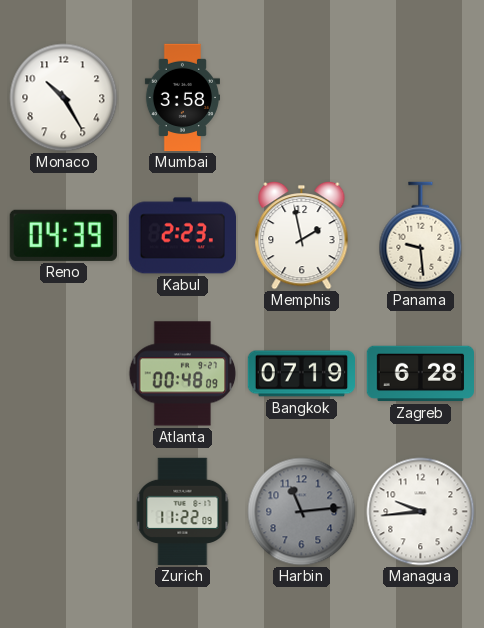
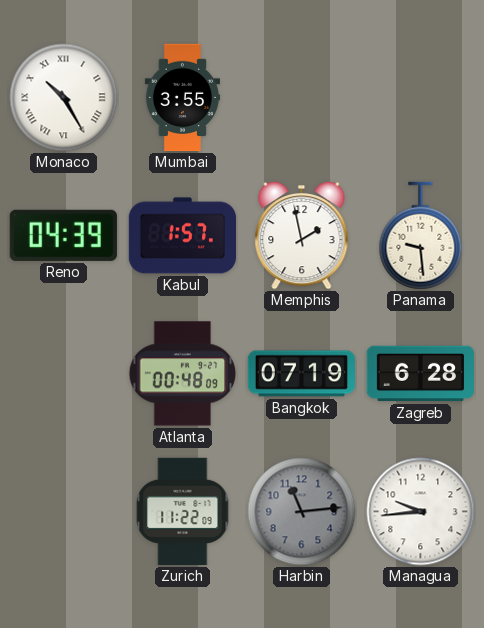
Monaco numerals: Arabic -> Roman
Mumbai: 3:58 -> 3:55
Kabul: 2:23 -> 1:57
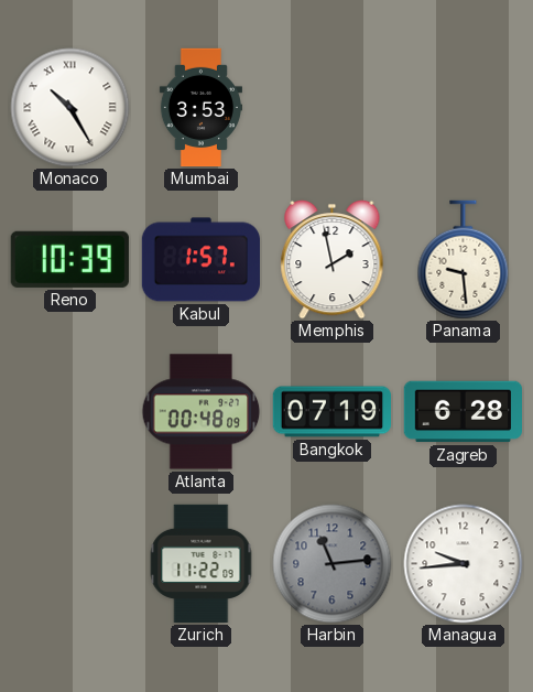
Mumbai: 3:55 -> 3:53
Reno: 04:39 -> 10:39
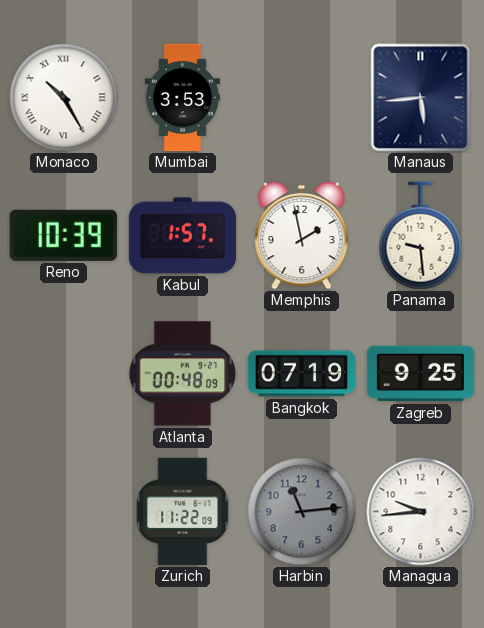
Manaus: none -> 5:44
Zagreb: 6:28 -> 9:25
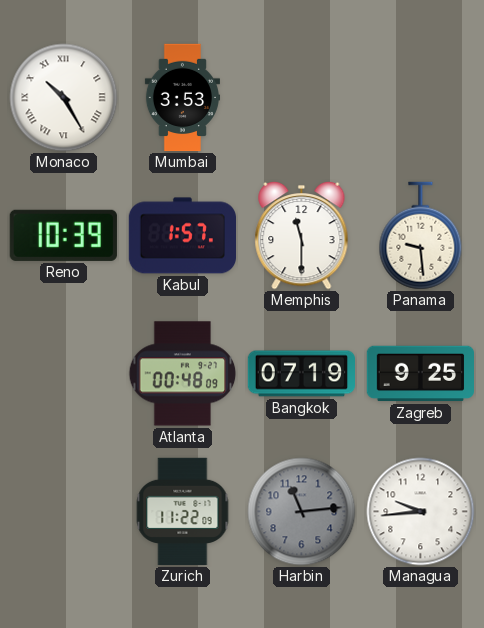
Manaus: 5:44 -> none
Memphis: 1:58 -> 11:30
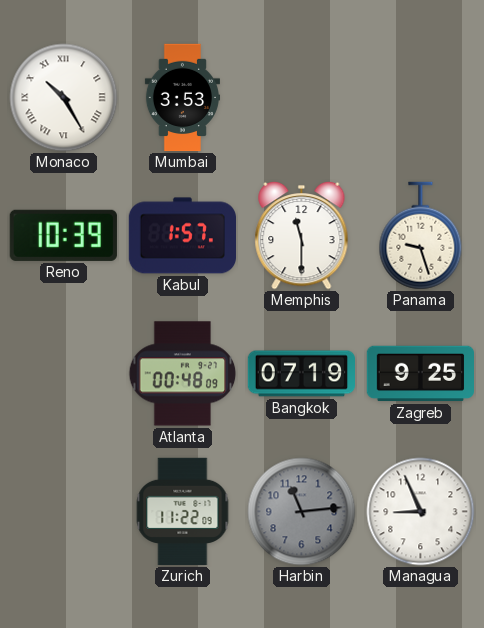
Panama: 9:29 -> 9:27
Managua: 9:44 -> 8:56
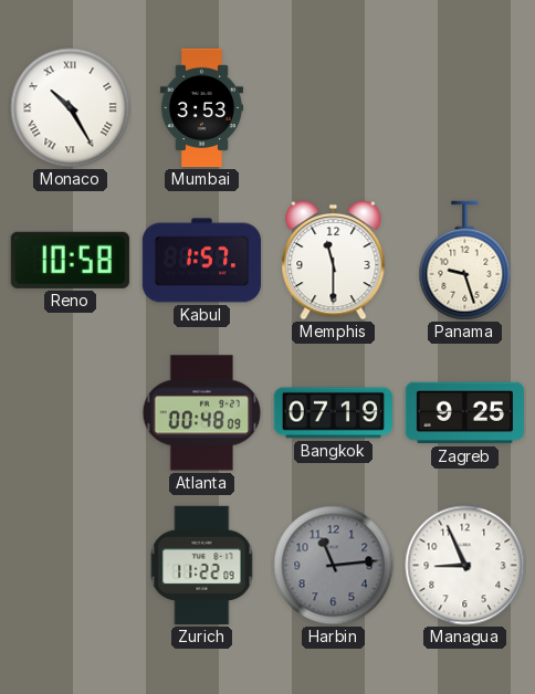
Reno: 10:39 -> 10:58
